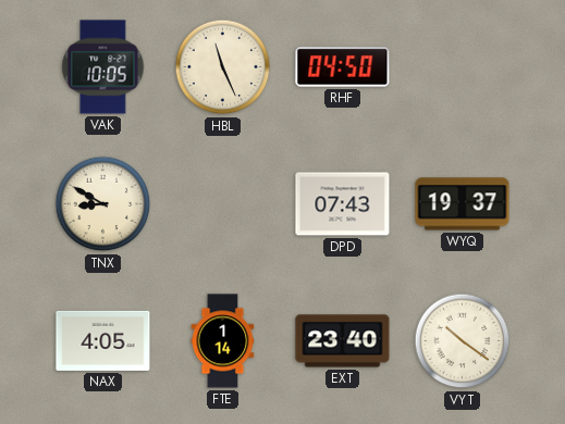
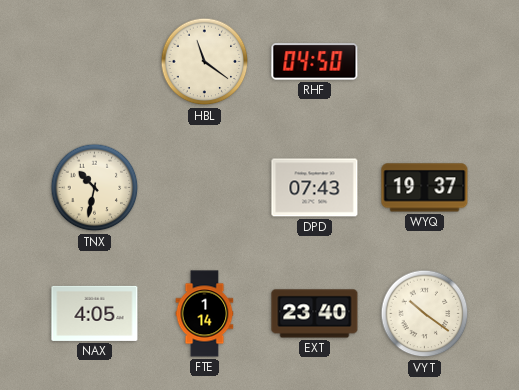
VAK: 10:05 -> none
HBL: 11:26 -> 11:21
TNX: 8:50 -> 10:32
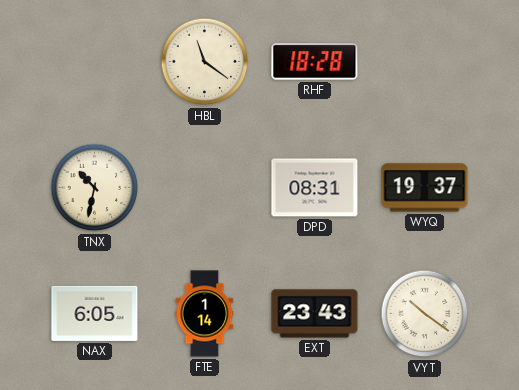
RHF: 04:50 -> 18:28
DPD: 07:43 -> 08:31
NAX: 4:05 -> 6:05
EXT: 23:40 -> 23:43
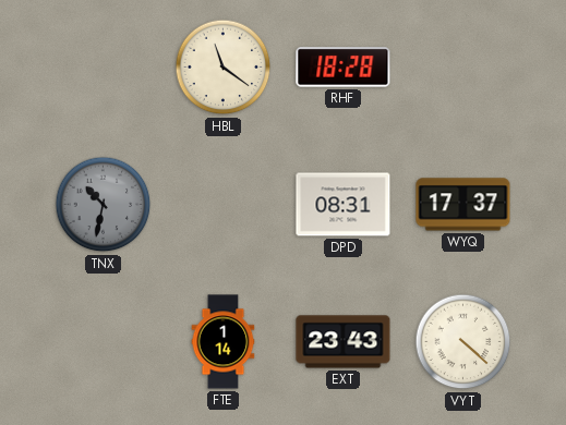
TNX dial: cream -> grey
WYQ: 19:37 -> 17:37
NAX: 6:05 -> none
VYT: 10:21 -> 4:22
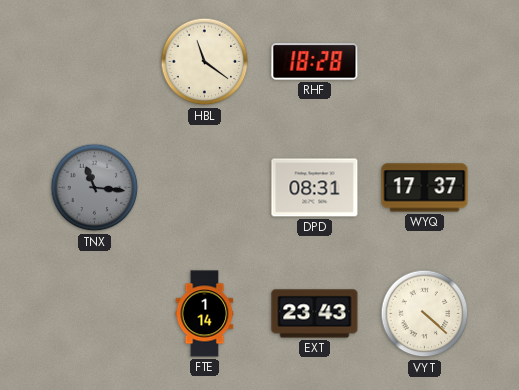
TNX: 10:32 -> 11:16
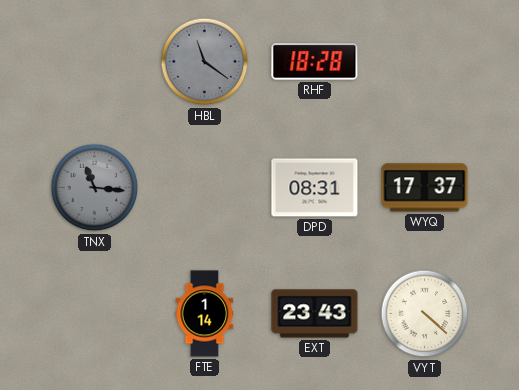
HBL dial: cream -> grey
